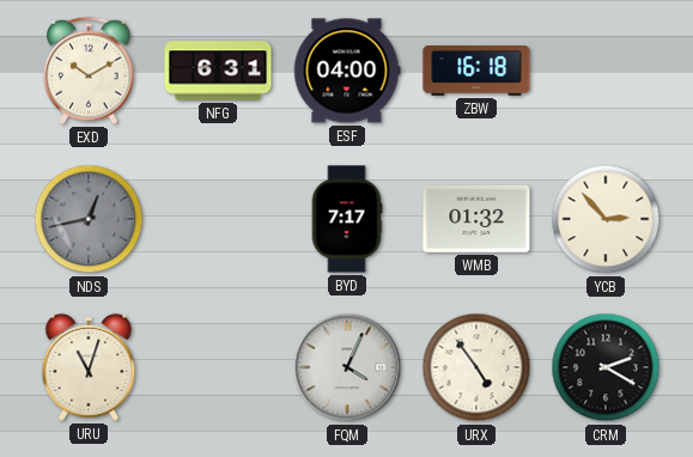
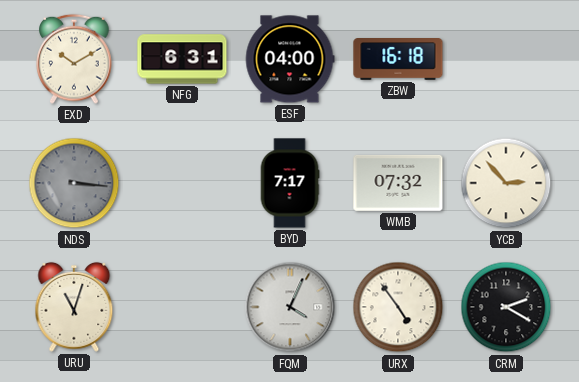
NDS: 12:43 -> 3:16
WMB: 01:32 -> 07:32
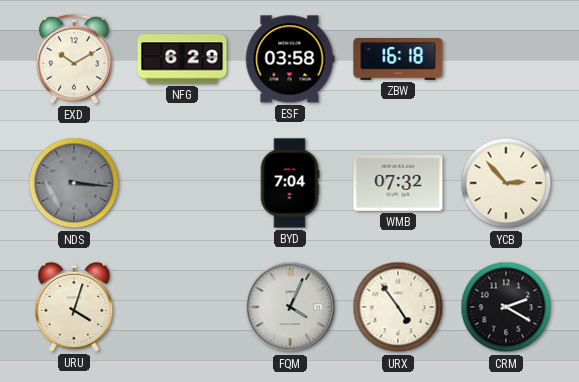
NFG: 6:31 -> 6:29
ESF: 04:00 -> 03:58
BYD: 7:17 -> 7:04
URU: 11:03 -> 4:03
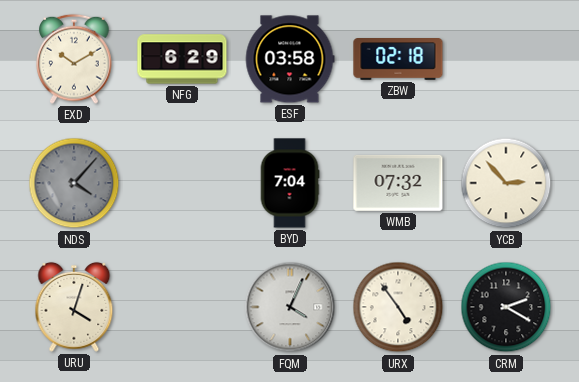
ZBW: 16:18 -> 02:18
NDS: 3:16 -> 4:07
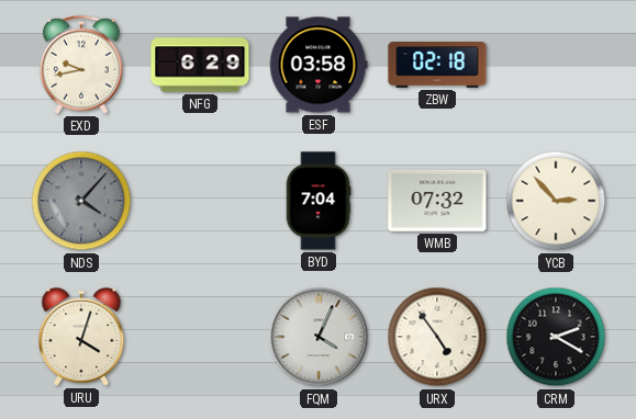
EXD: 10:10 -> 9:43
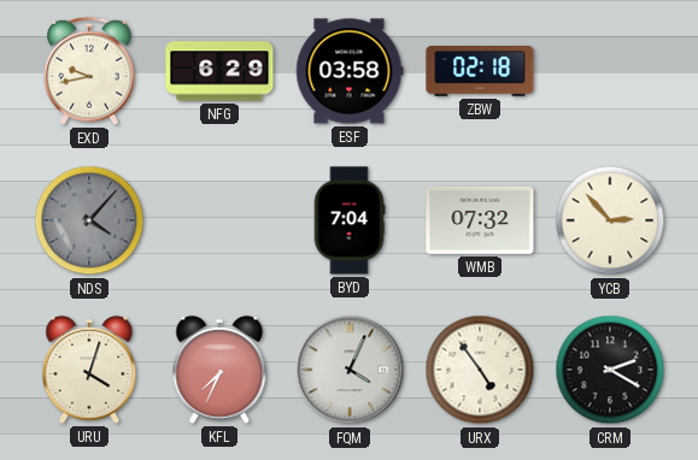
KFL: none -> 7:34
